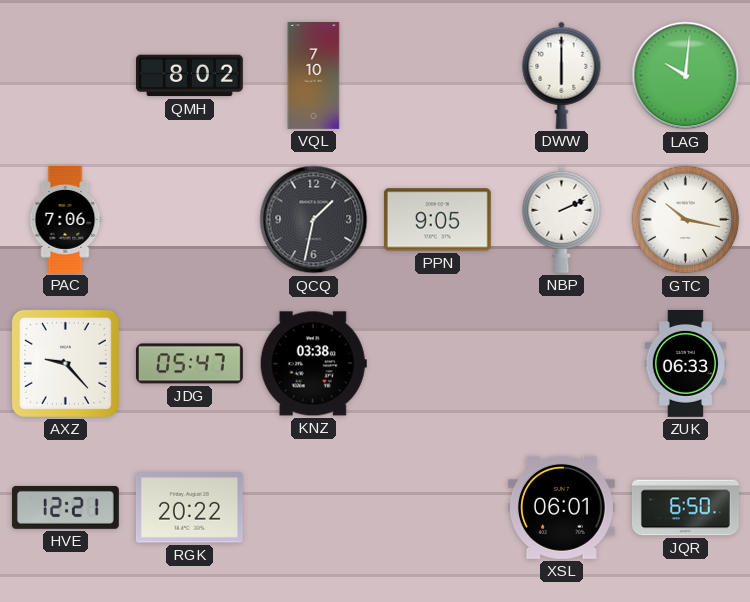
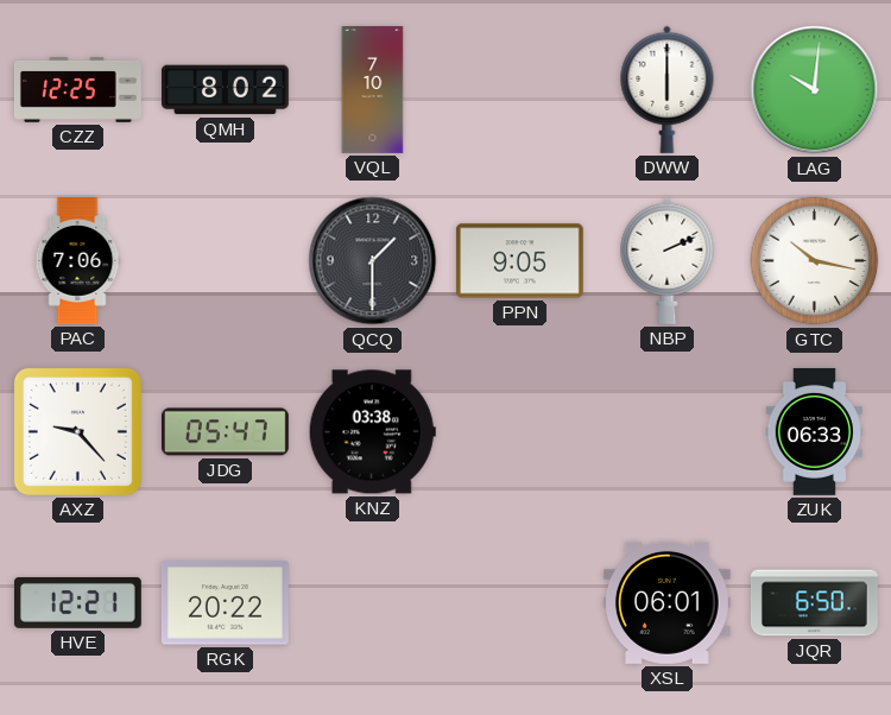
CZZ: none -> 12:25
QCQ: 1:32 -> 1:30
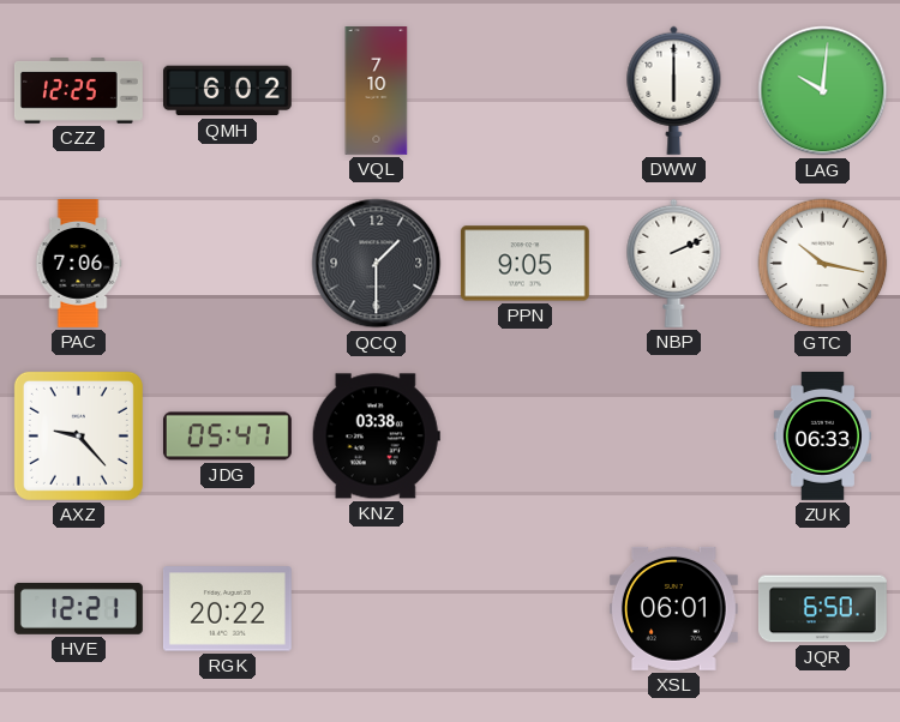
QMH: 8:02 -> 6:02
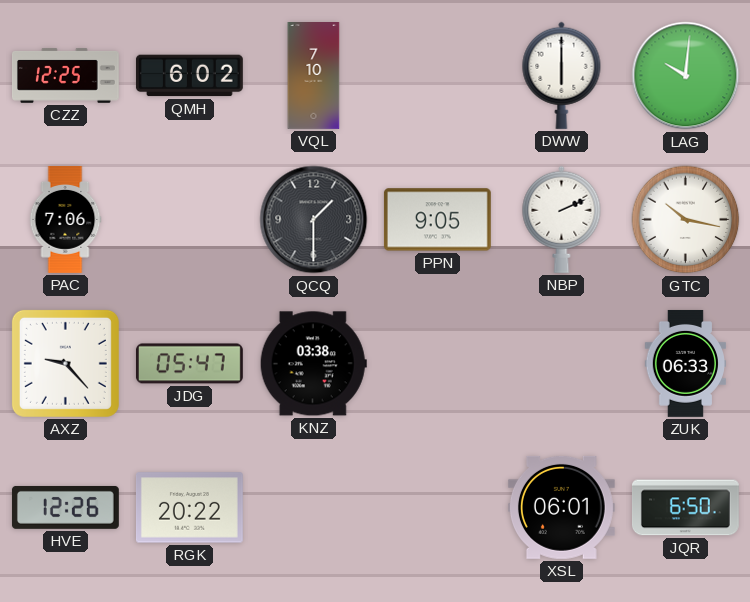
HVE: 12:21 -> 12:26
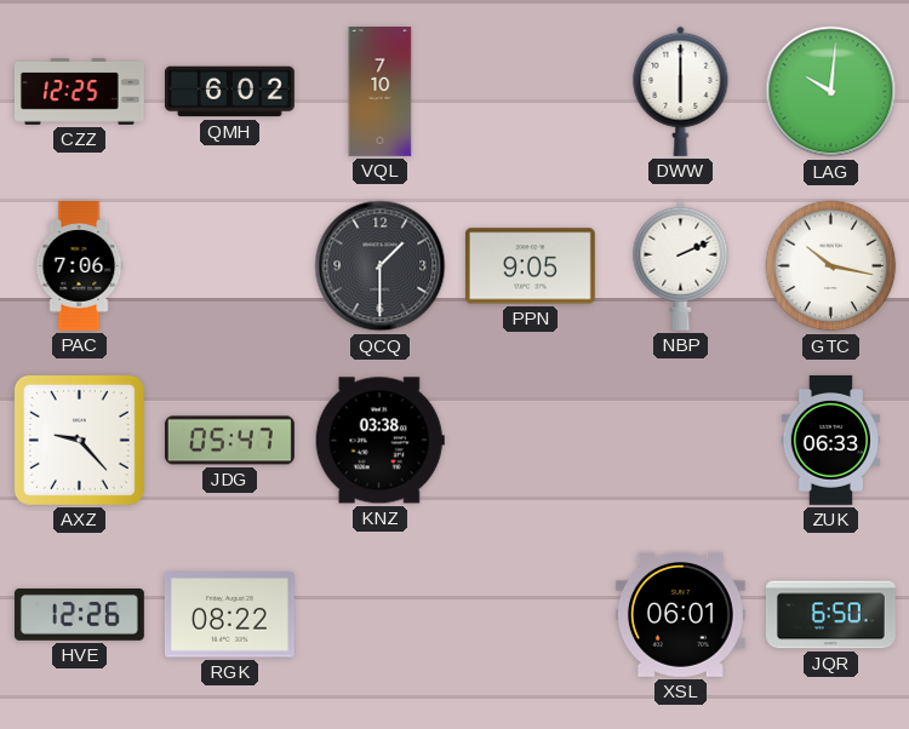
RGK: 20:22 -> 08:22
